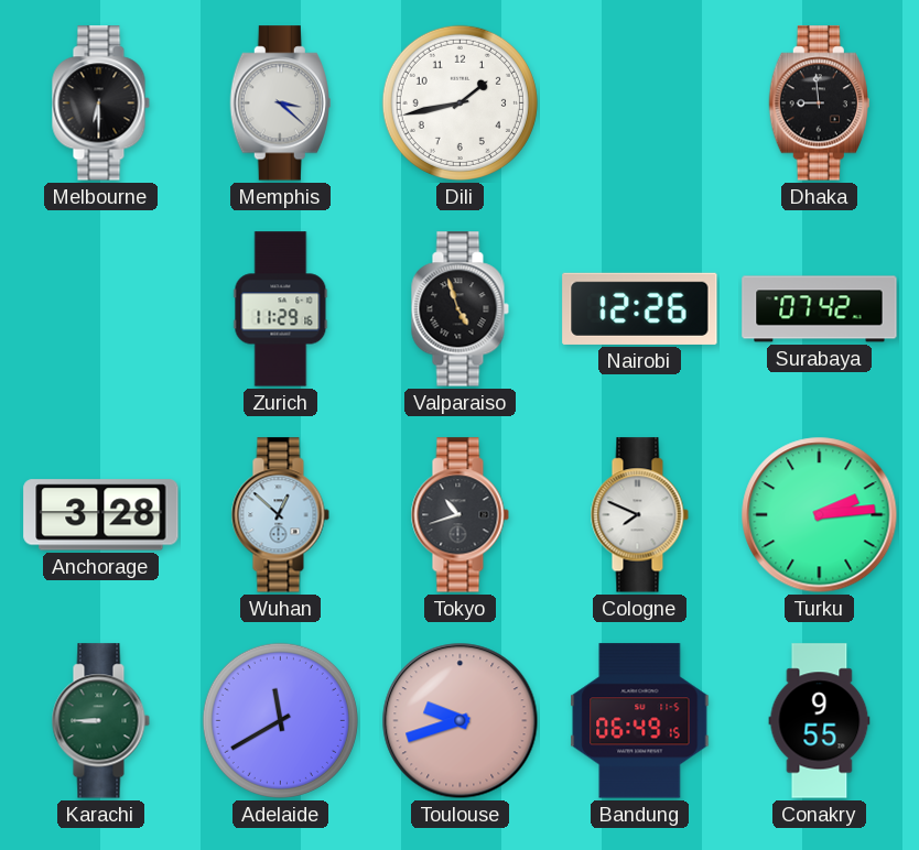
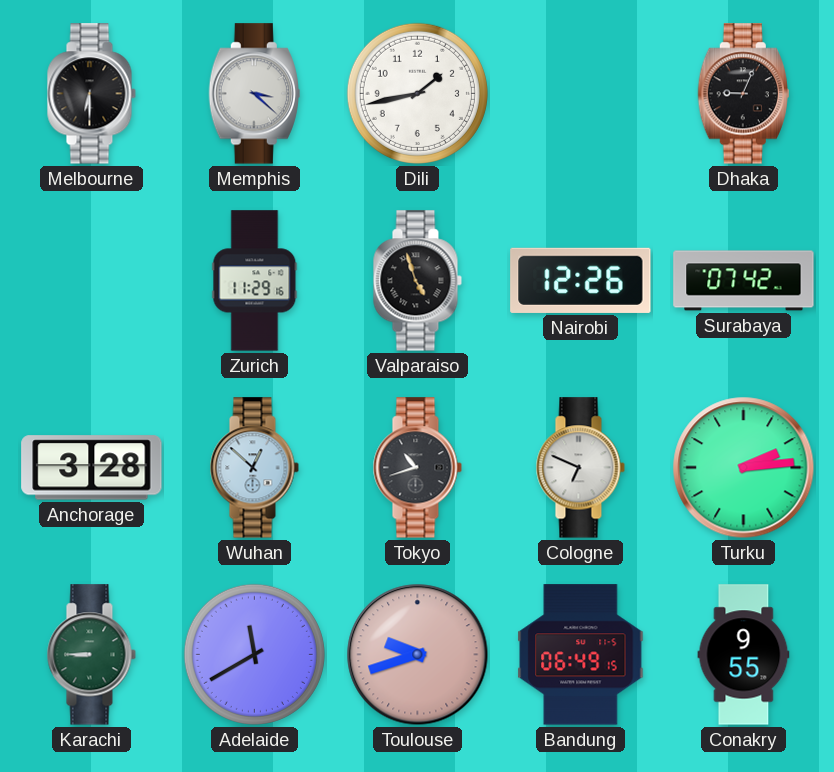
Dhaka: 8:59 -> 9:04
Cologne: 7:49 -> 6:49
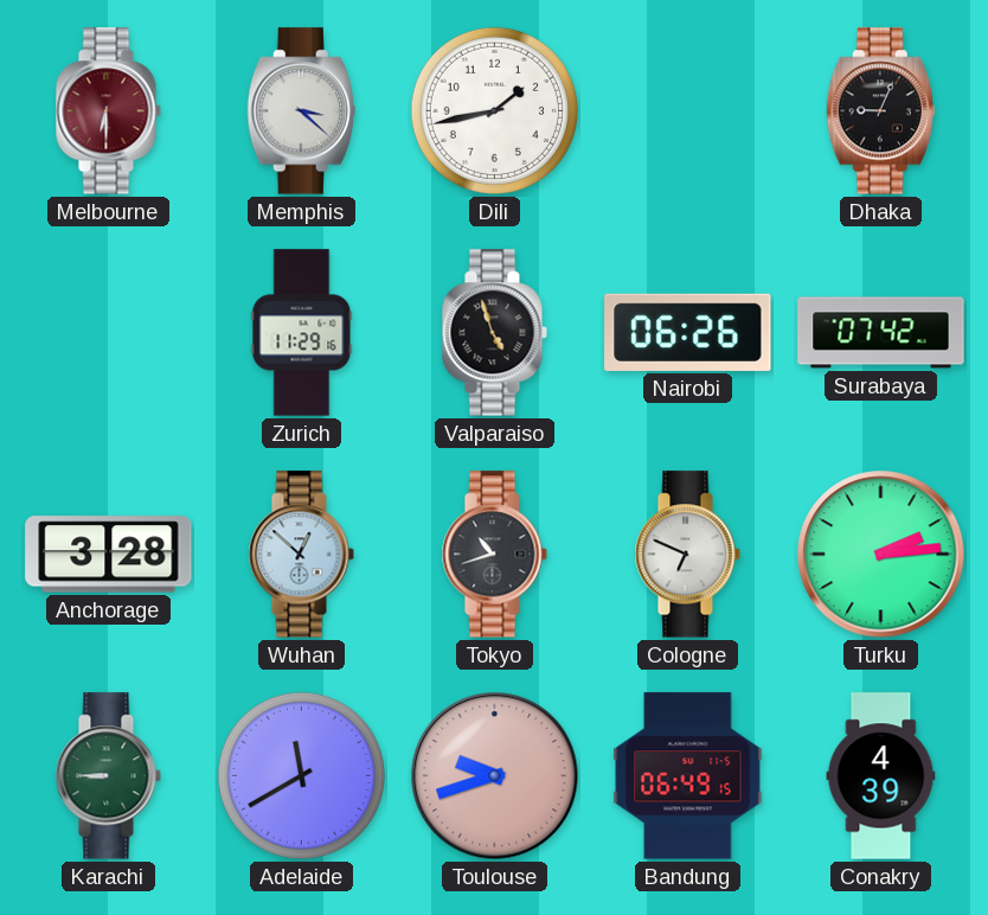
Melbourne dial: black -> burgundy
Nairobi: 12:26 -> 06:26
Conakry: 9:55 -> 4:39
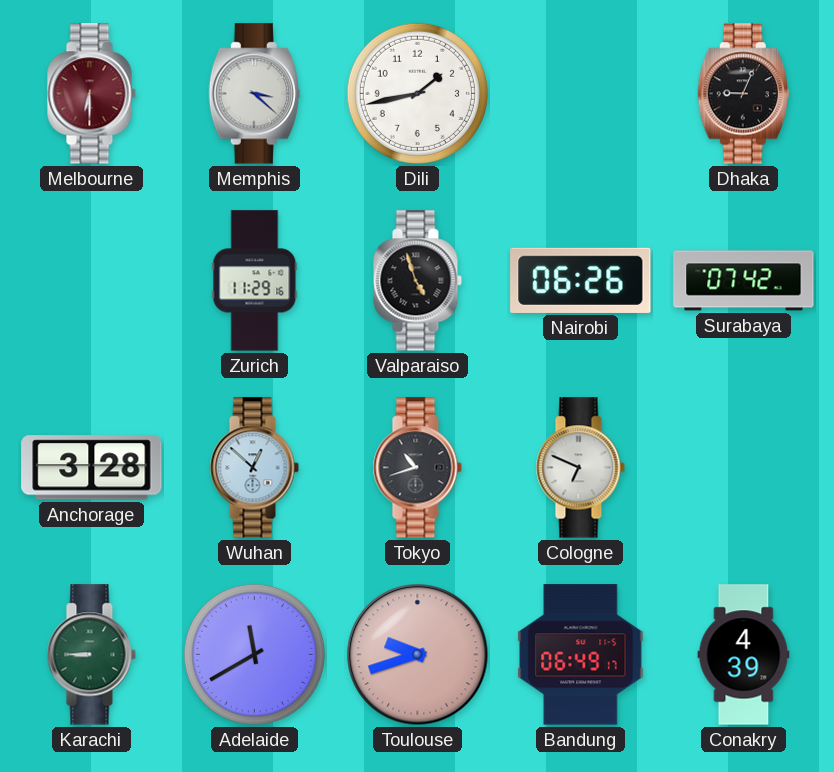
Turku: 2:14 -> none
Bandung: 06:49:15 -> 06:49:17
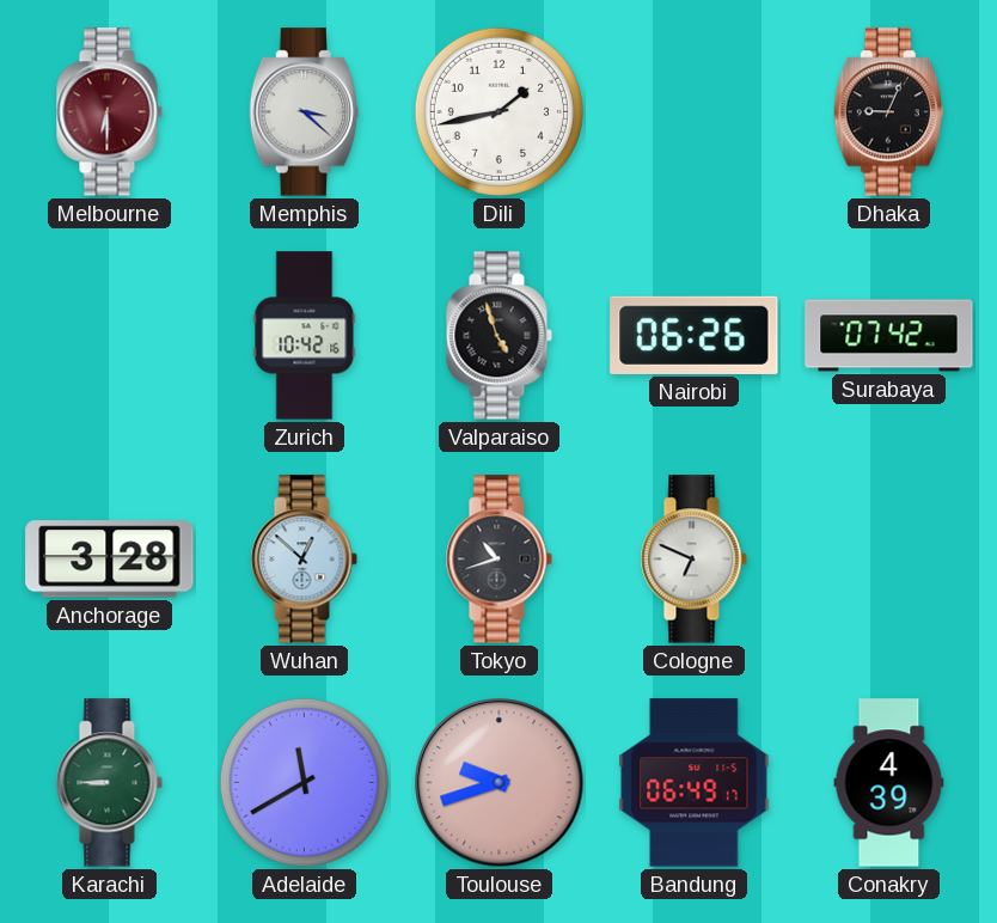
Zurich: 11:29 -> 10:42
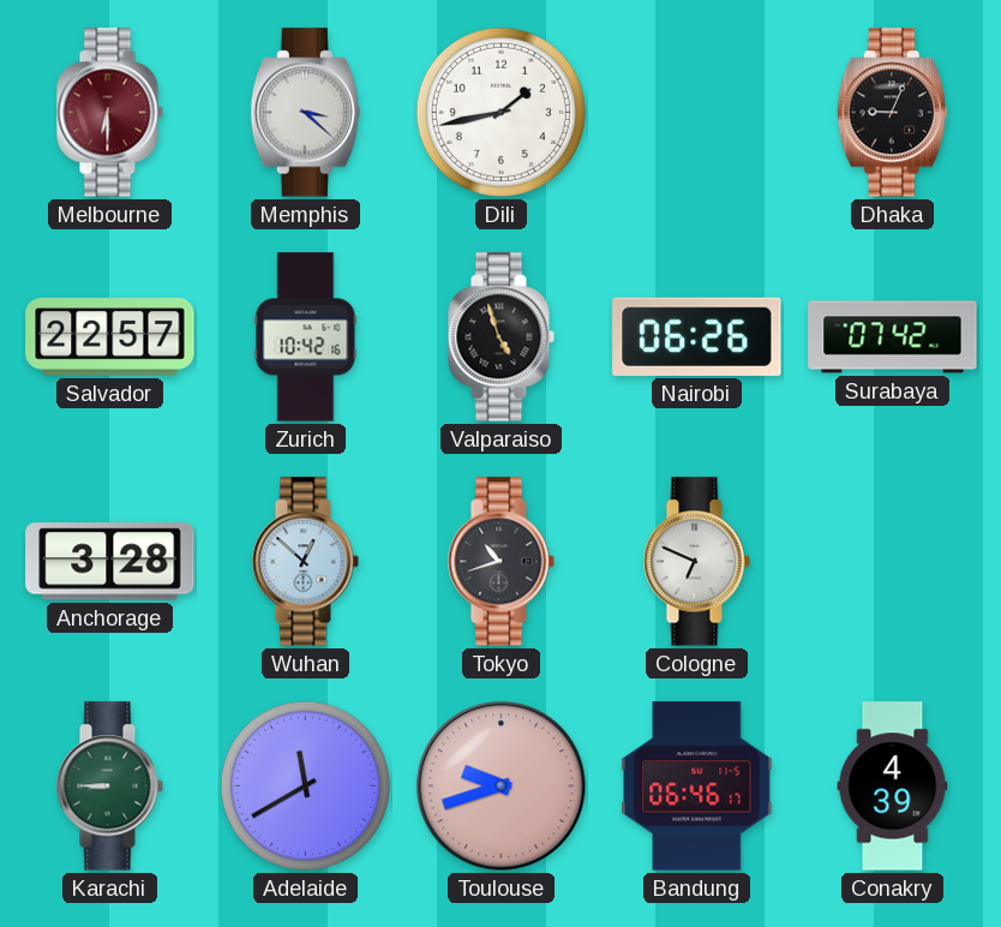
Salvador: none -> 22:57
Bandung: 06:49 -> 06:46
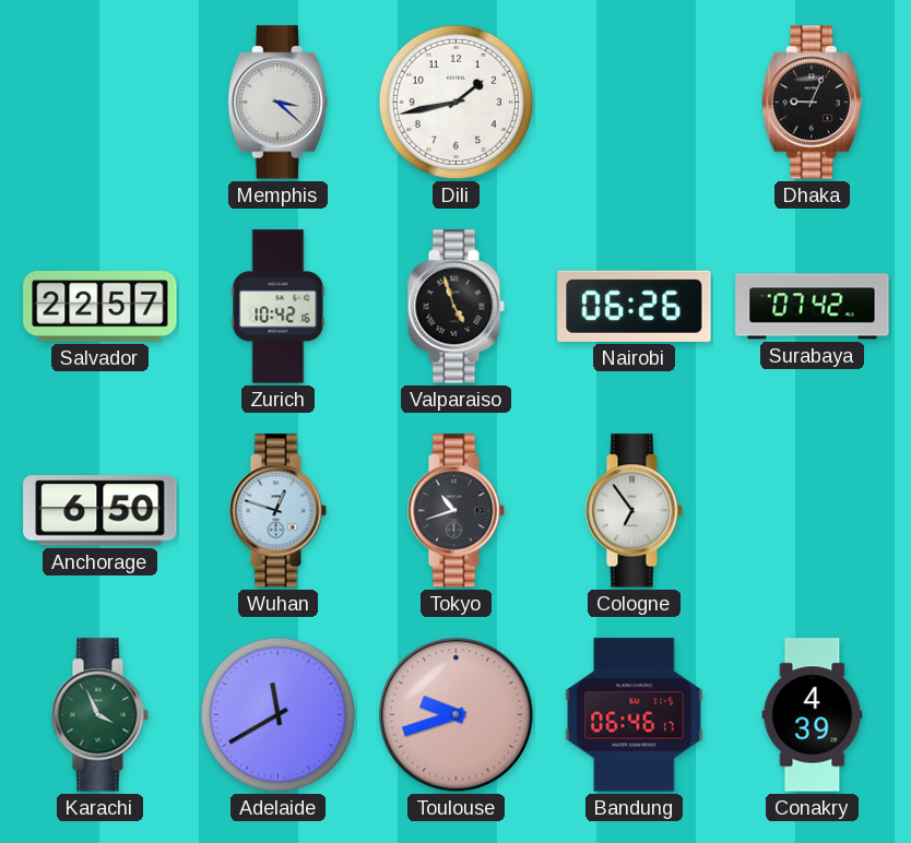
Melbourne: 6:30 -> none
Anchorage: 3:28 -> 6:50
Wuhan: 12:52 -> 12:48
Cologne: 6:49 -> 6:54
Karachi: 8:45 -> 3:56
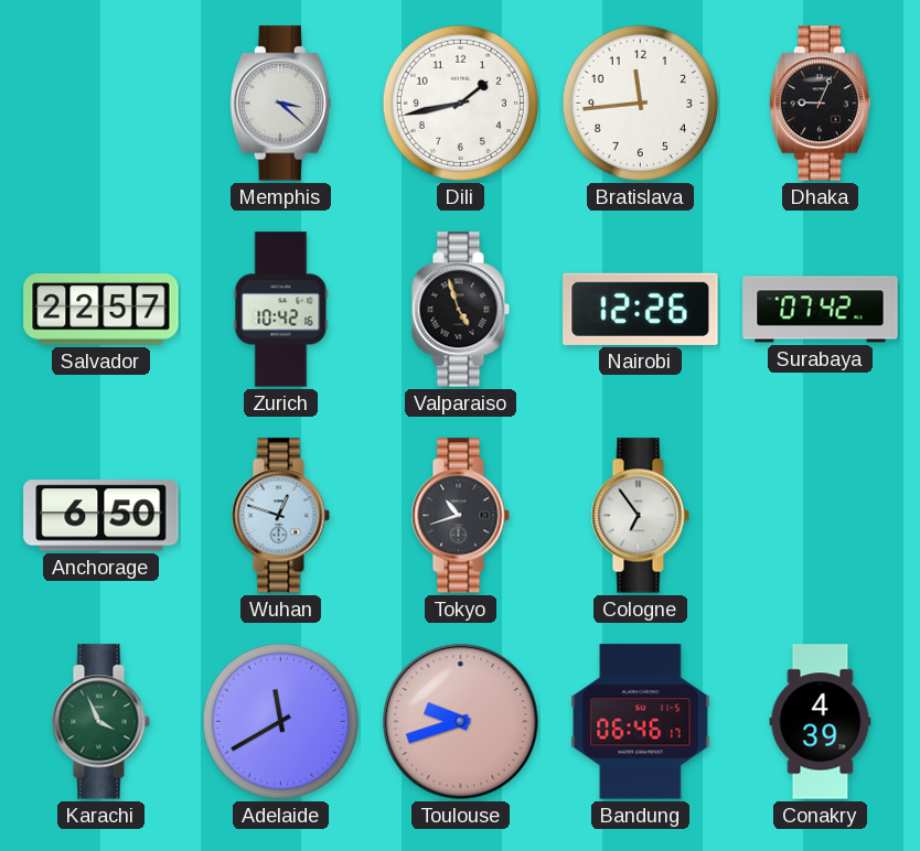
Bratislava: none -> 11:44
Nairobi: 06:26 -> 12:26
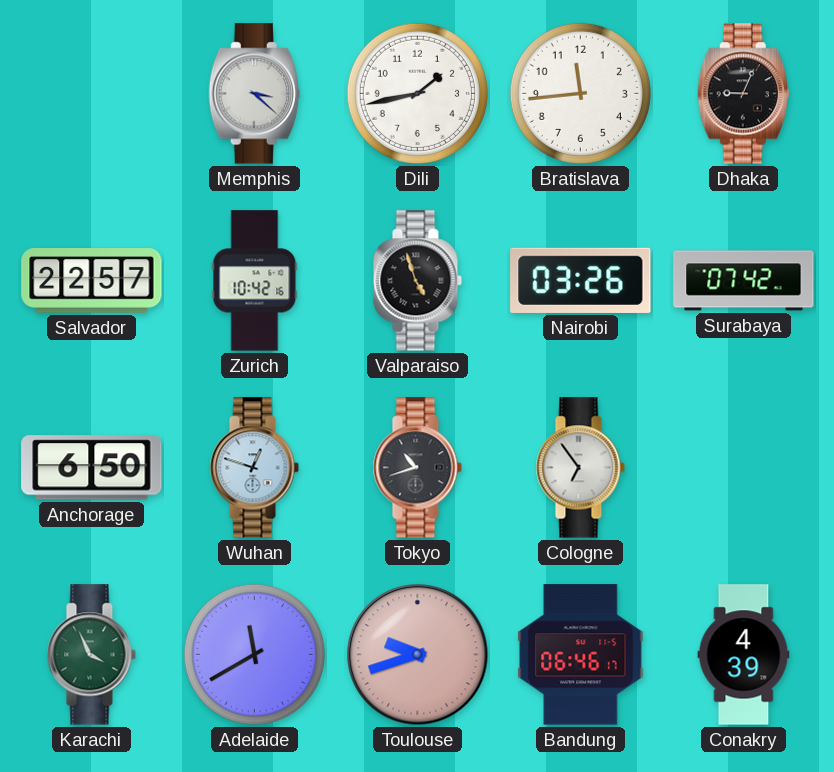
Nairobi: 12:26 -> 03:26
